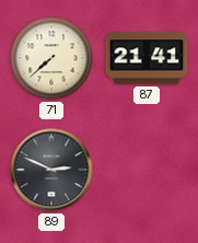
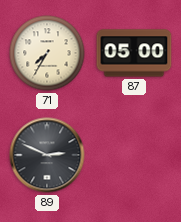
71: 7:38 -> 7:35
87: 21:41 -> 05:00
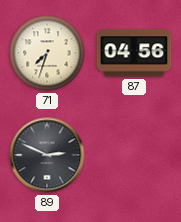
71: 7:35 -> 7:33
87: 05:00 -> 04:56
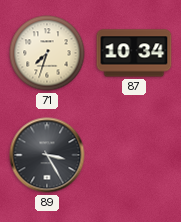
87: 04:56 -> 10:34
89: 2:49 -> 3:25
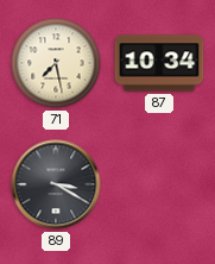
71: 7:33 -> 7:28
89: 3:25 -> 3:20
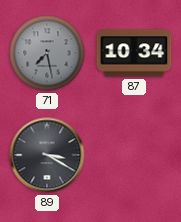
71 dial: cream -> grey
